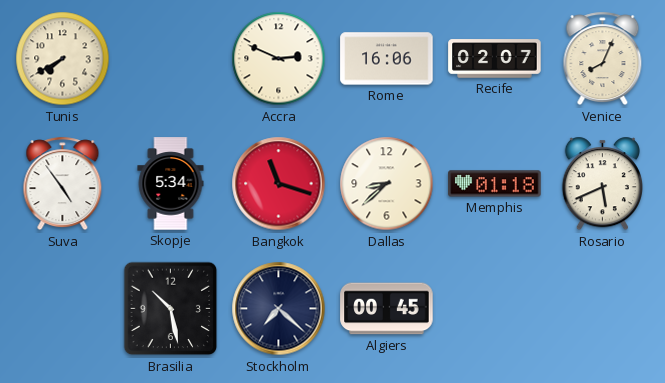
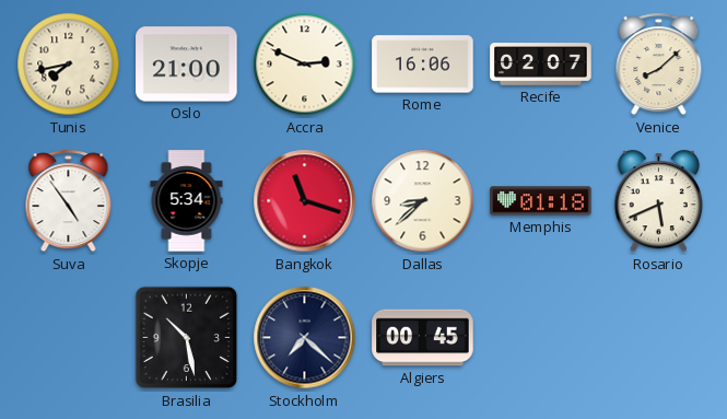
Tunis: 7:40 -> 7:43
Oslo: none -> 21:00
Venice: 8:04 -> 8:08
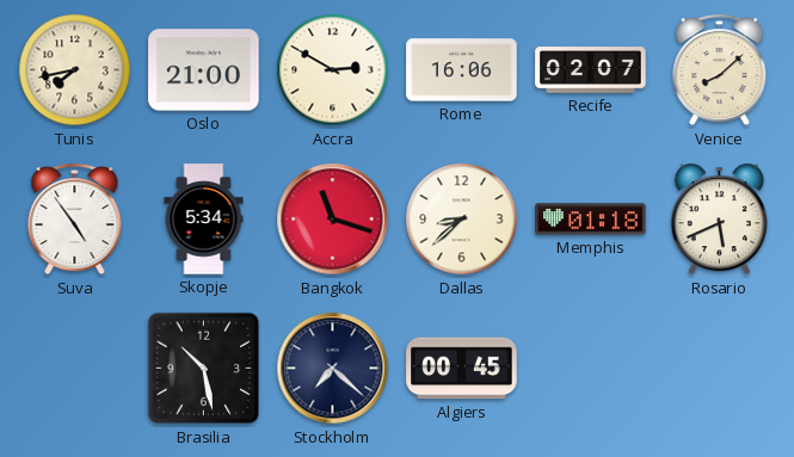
Accra: 2:49 -> 2:50
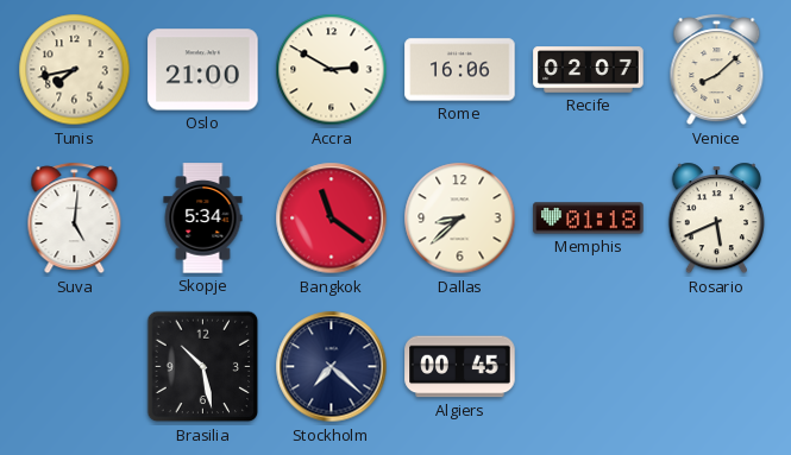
Suva: 4:54 -> 5:01
Bangkok: 11:18 -> 11:21
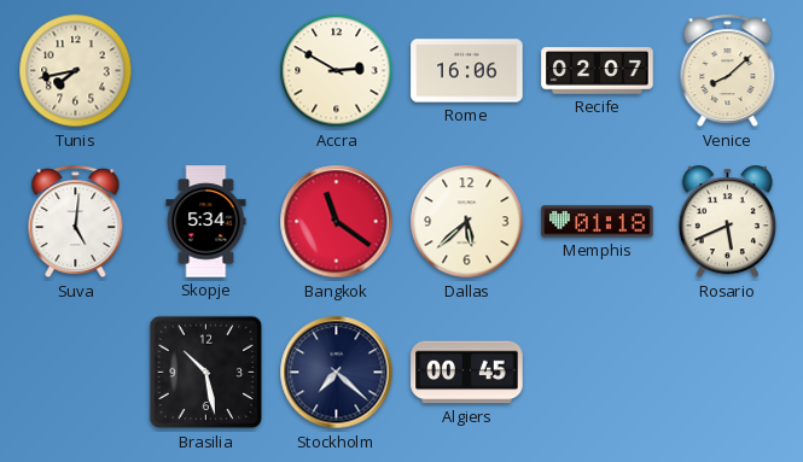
Oslo: 21:00 -> none
Dallas: 8:38 -> 5:38
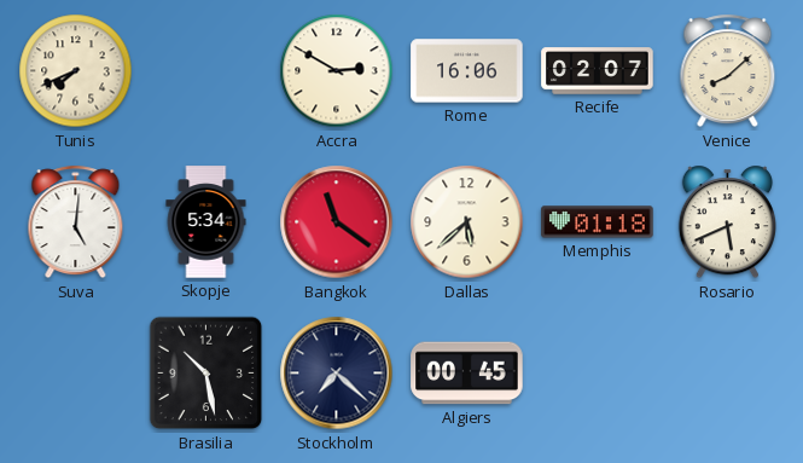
Tunis: 7:43 -> 7:41
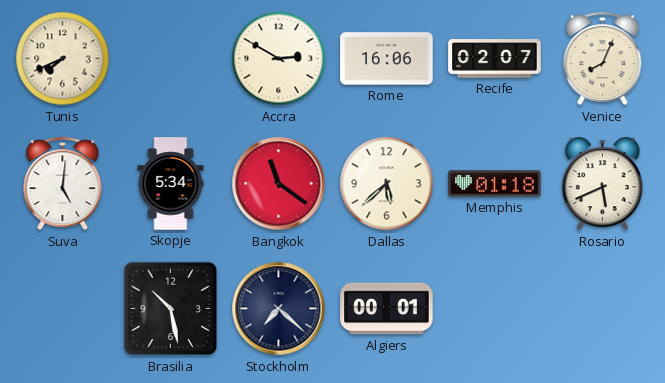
Venice: 8:08 -> 8:04
Algiers: 00:45 -> 00:01
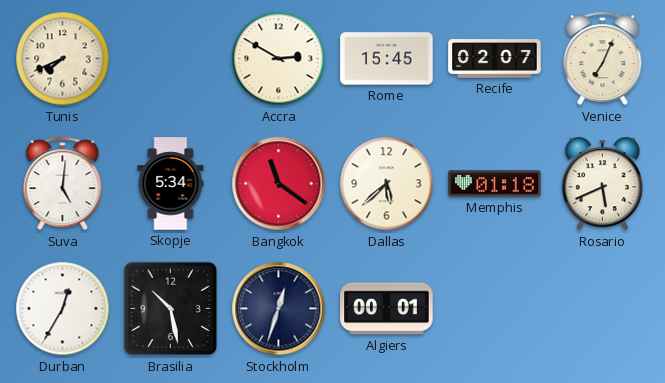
Rome: 16:06 -> 15:45
Venice: 8:04 -> 7:04
Durban: none -> 12:35
Stockholm: 7:22 -> 12:33
